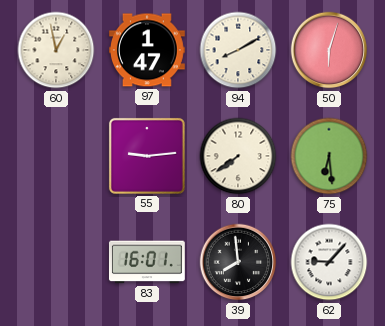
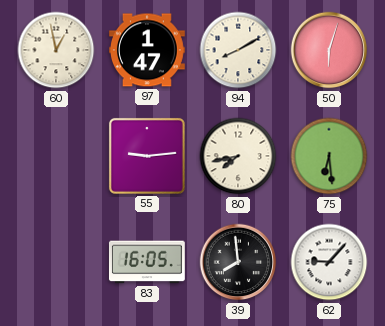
80: 7:39 -> 7:43
83: 16:01 -> 16:05
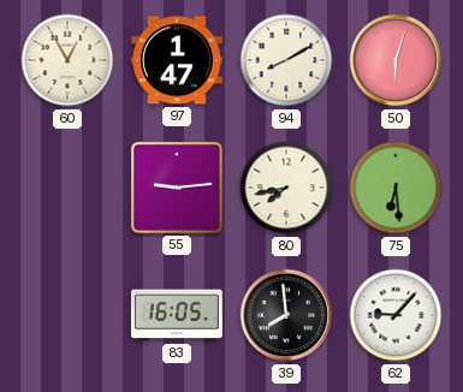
60: 12:58 -> 12:55
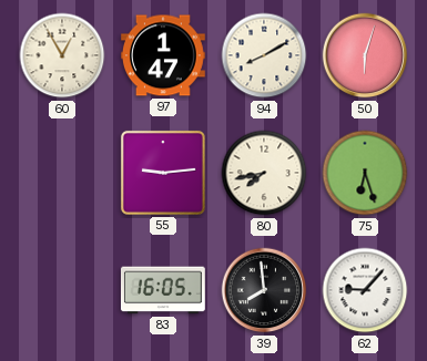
75: 6:29 -> 6:27
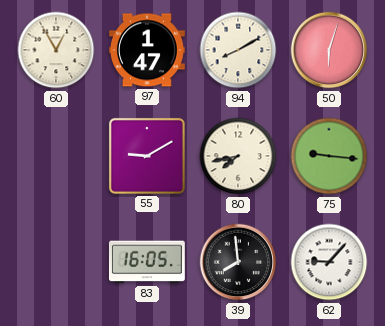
55: 9:14 -> 9:10
75: 6:27 -> 9:16
